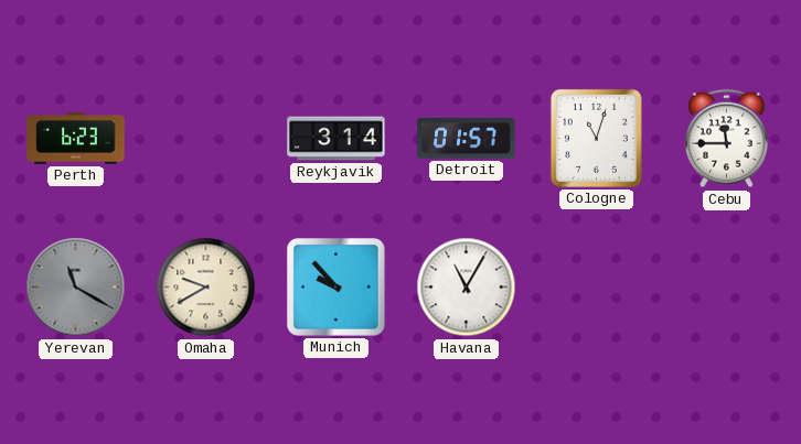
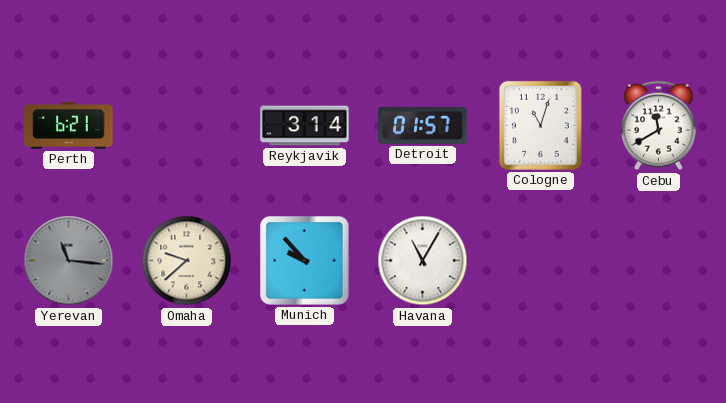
Perth: 6:23 -> 6:21
Cebu: 11:45 -> 11:40
Yerevan: 11:20 -> 11:16
Omaha: 9:40 -> 9:38
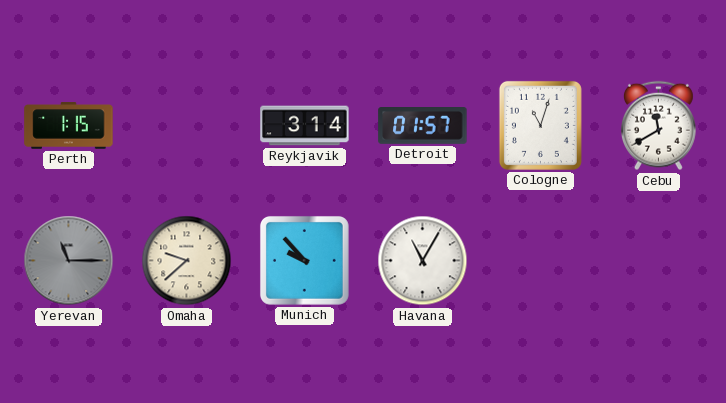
Perth: 6:21 -> 1:15
Yerevan: 11:16 -> 11:15
